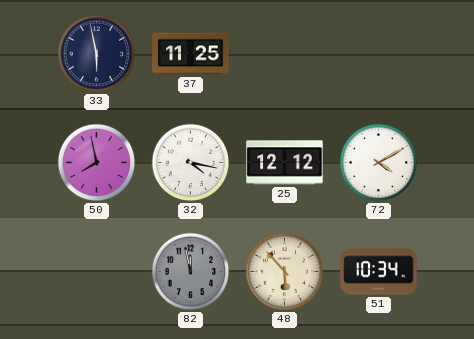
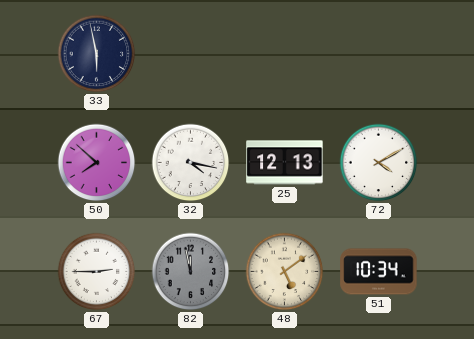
37: 11:25 -> none
50: 7:58 -> 7:52
25: 12:12 -> 12:13
67: none -> 2:45
48: 5:53 -> 5:09
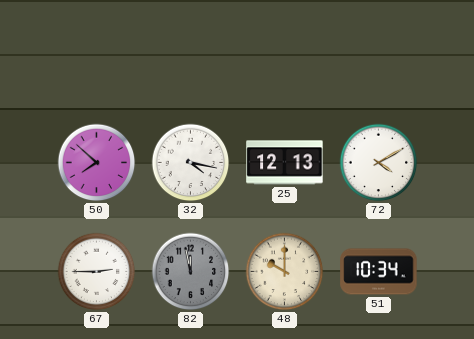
33: 5:58 -> none
48: 5:09 -> 10:00
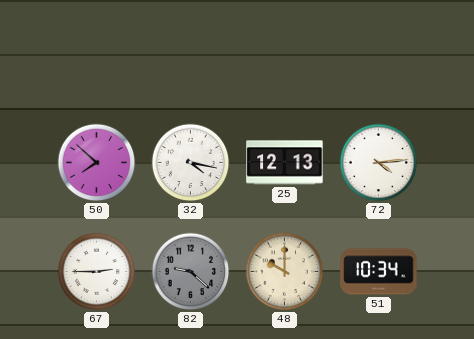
72: 4:10 -> 4:14
82: 11:58 -> 9:22
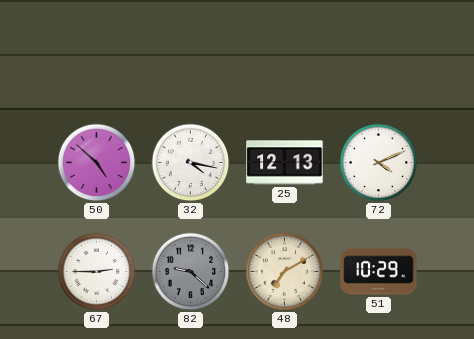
50: 7:52 -> 4:52
72: 4:14 -> 4:11
48: 10:00 -> 7:10
51: 10:34 -> 10:29
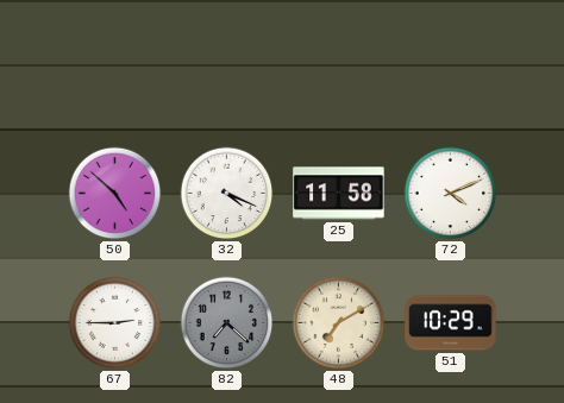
32: 4:17 -> 4:19
25: 12:13 -> 11:58
82: 9:22 -> 7:22
